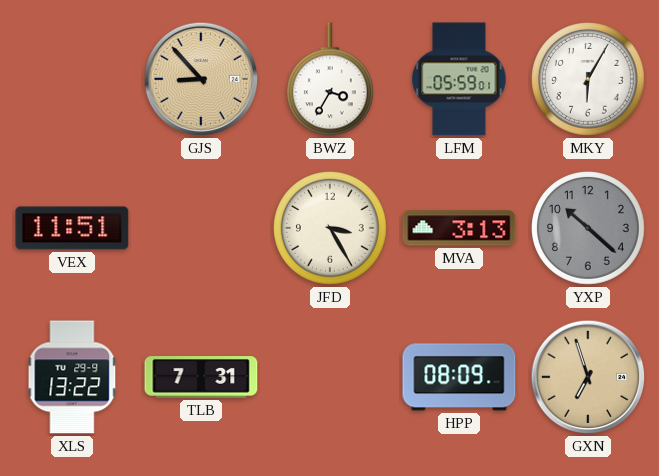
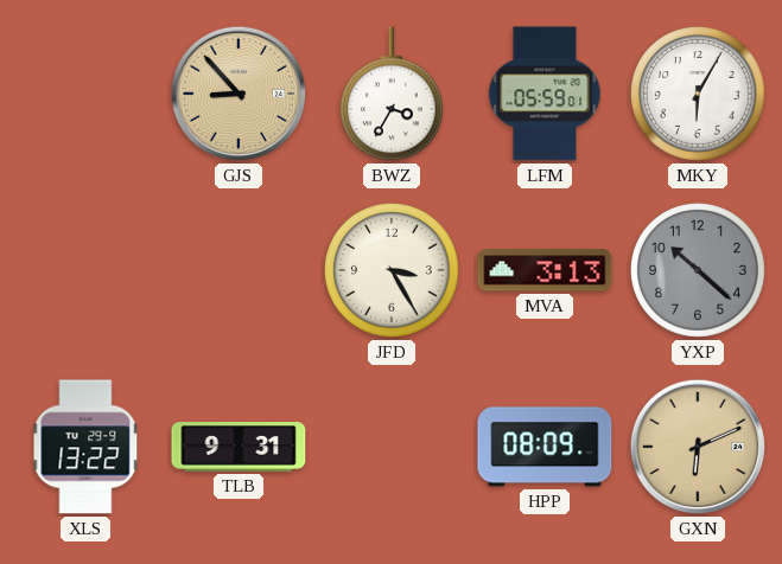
VEX: 11:51 -> none
TLB: 7:31 -> 9:31
GXN: 6:57 -> 6:11
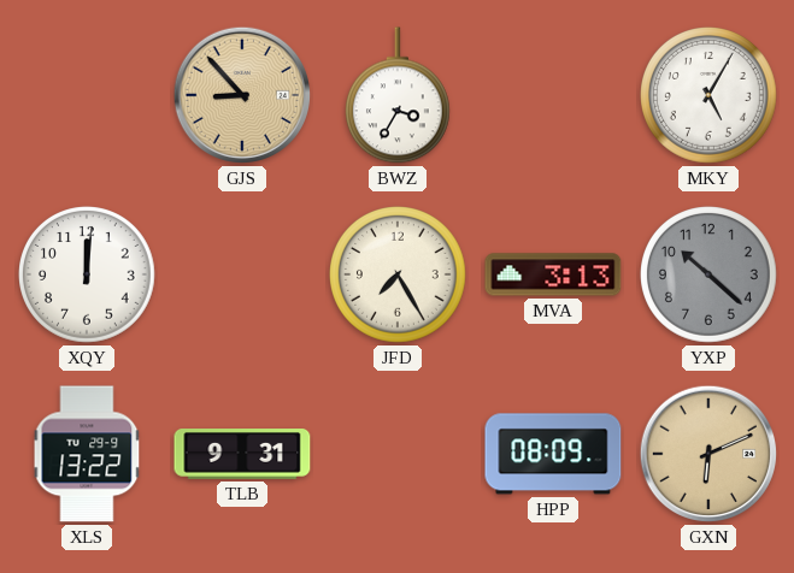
LFM: 05:59 -> none
MKY: 6:05 -> 5:05
XQY: none -> 12:01
JFD: 3:25 -> 7:25
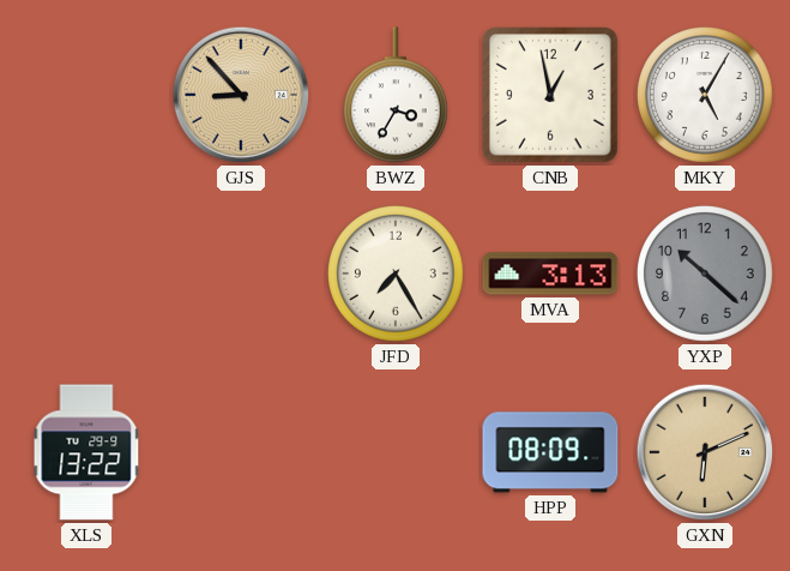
CNB: none -> 12:58
XQY: 12:01 -> none
TLB: 9:31 -> none
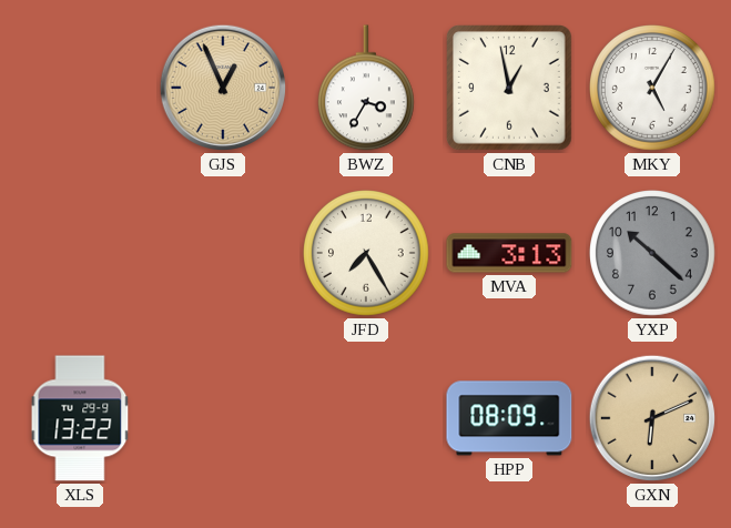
GJS: 8:53 -> 12:56
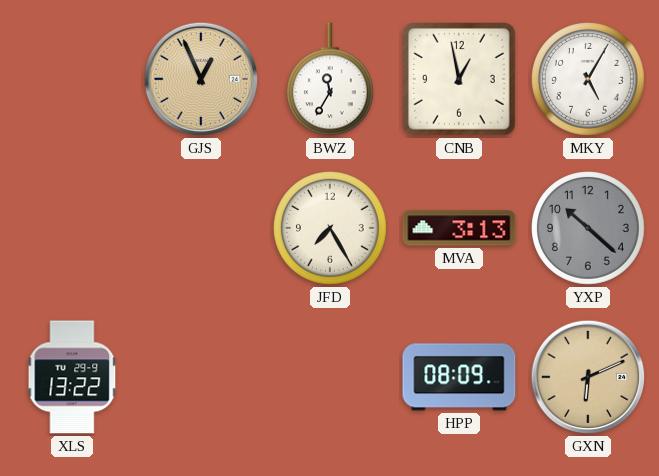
BWZ: 3:35 -> 11:35
